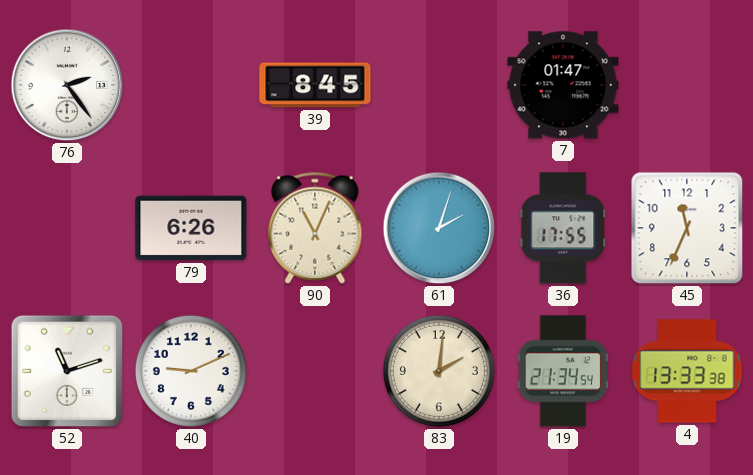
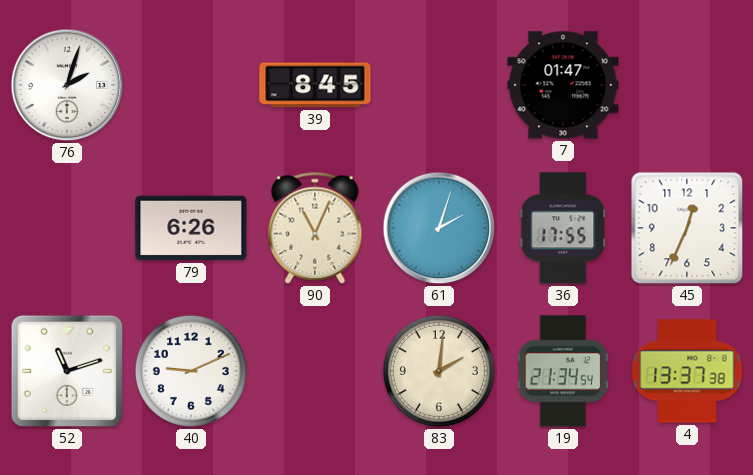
76: 2:24 -> 2:03
45: 11:34 -> 12:34
4: 13:33 -> 13:37
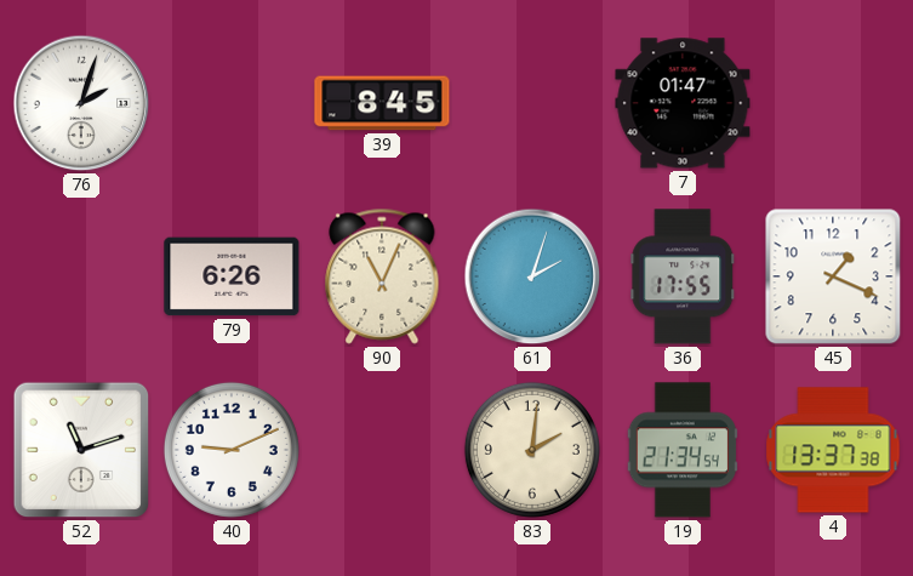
45: 12:34 -> 1:19
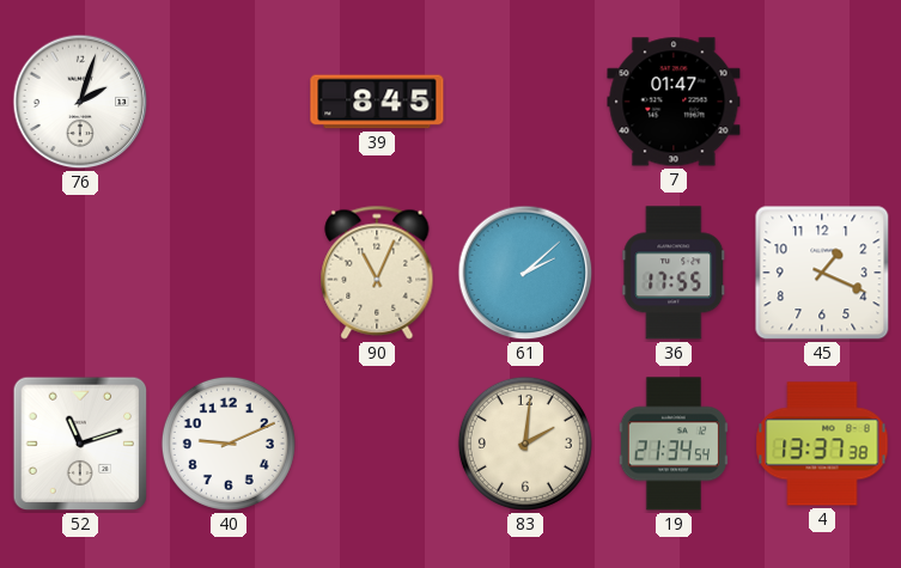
79: 6:26 -> none
61: 2:03 -> 2:08
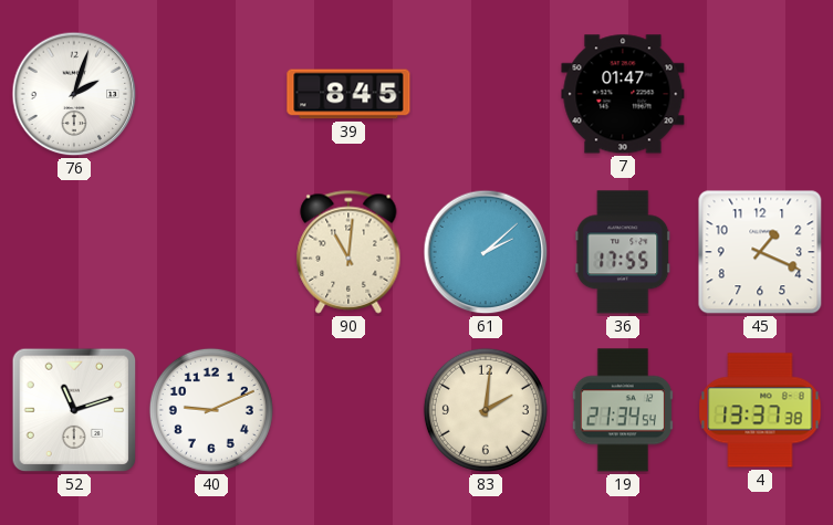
90: 11:04 -> 11:01
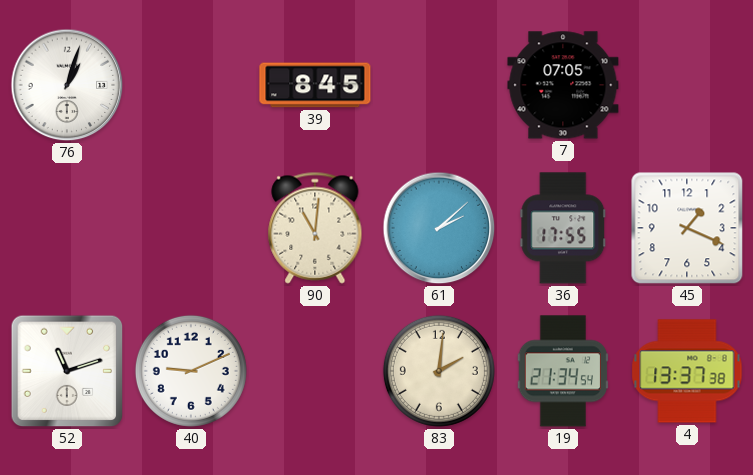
76: 2:03 -> 1:03
7: 01:47 -> 07:05
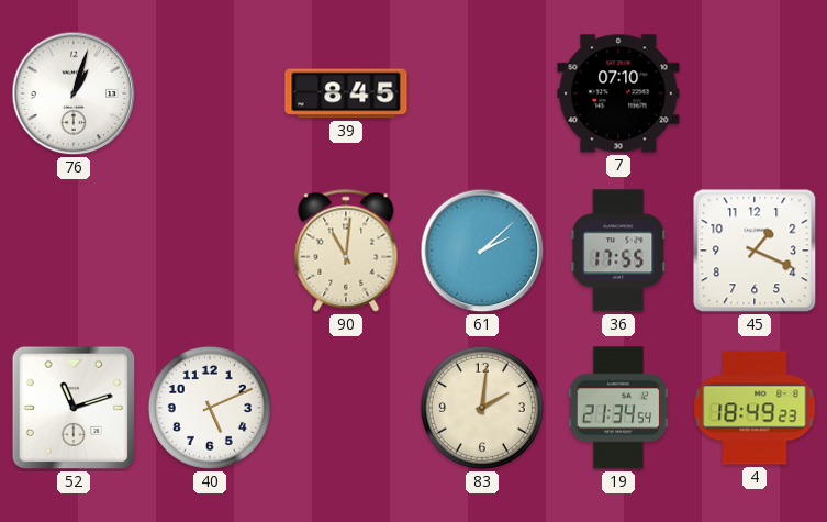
7: 07:05 -> 07:10
40: 9:11 -> 5:11
4: 13:37 -> 18:49
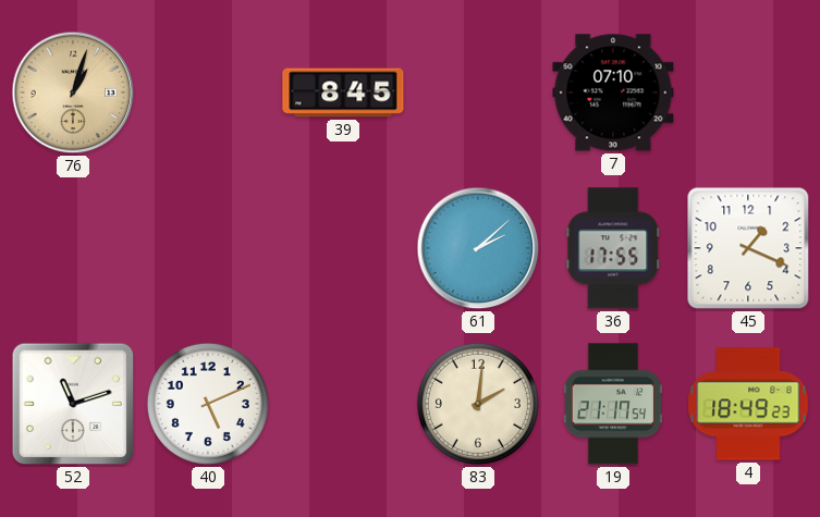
76 dial: white -> champagne
90: 11:01 -> none
19: 21:34 -> 21:17
